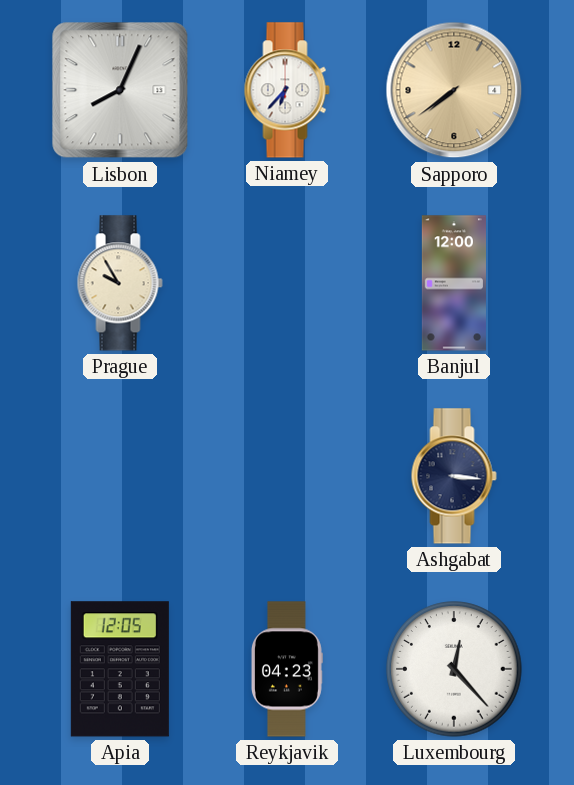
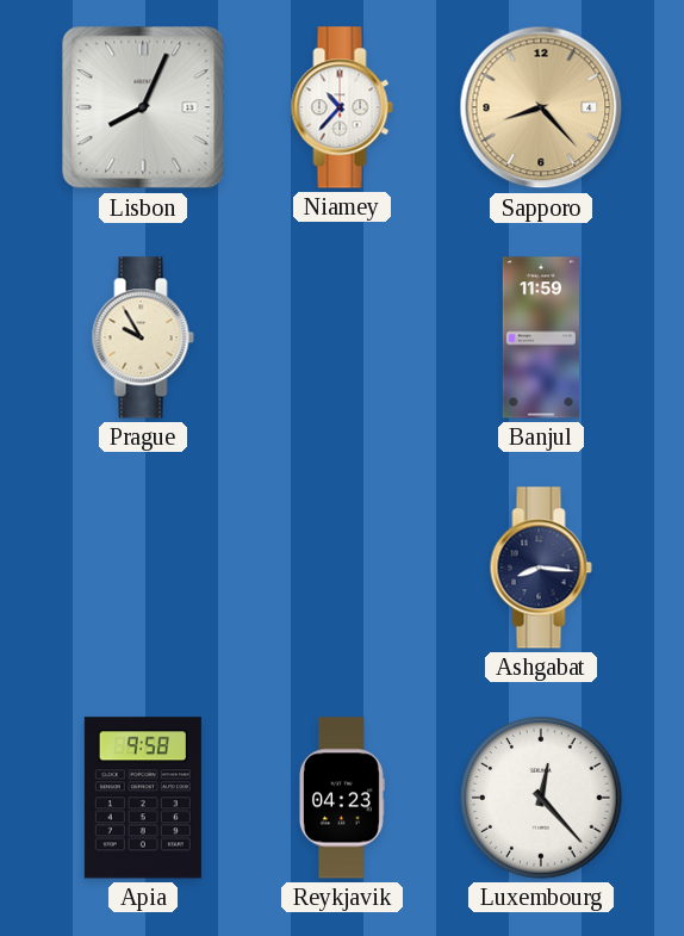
Niamey: 6:37 -> 10:37
Sapporo: 7:39 -> 8:23
Banjul: 12:00 -> 11:59
Ashgabat: 3:16 -> 8:16
Apia: 12:05 -> 9:58
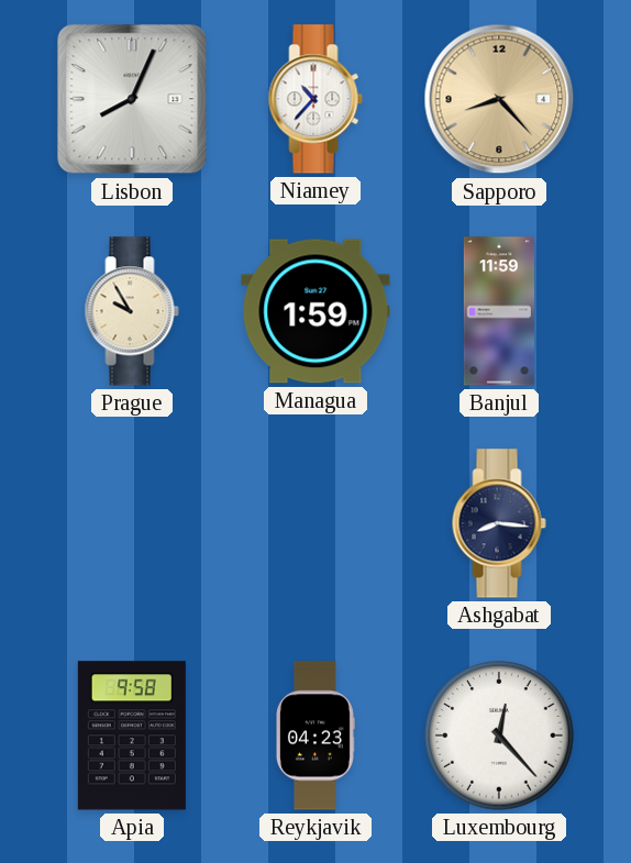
Managua: none -> 1:59
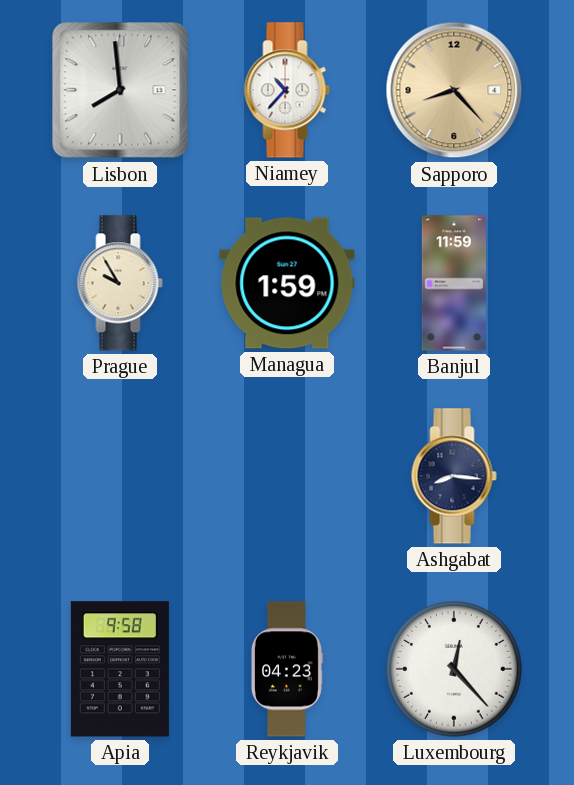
Lisbon: 8:04 -> 7:59
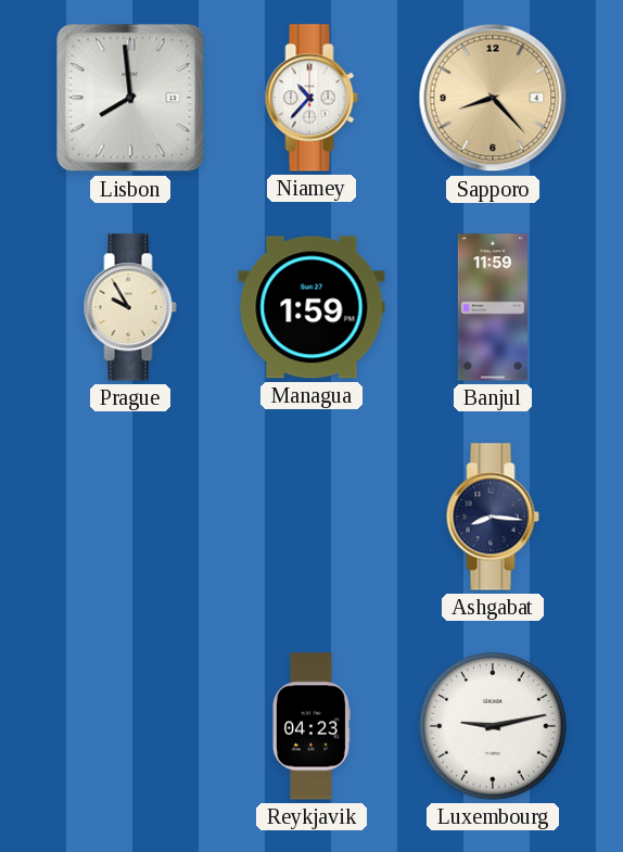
Apia: 9:58 -> none
Luxembourg: 12:23 -> 9:13
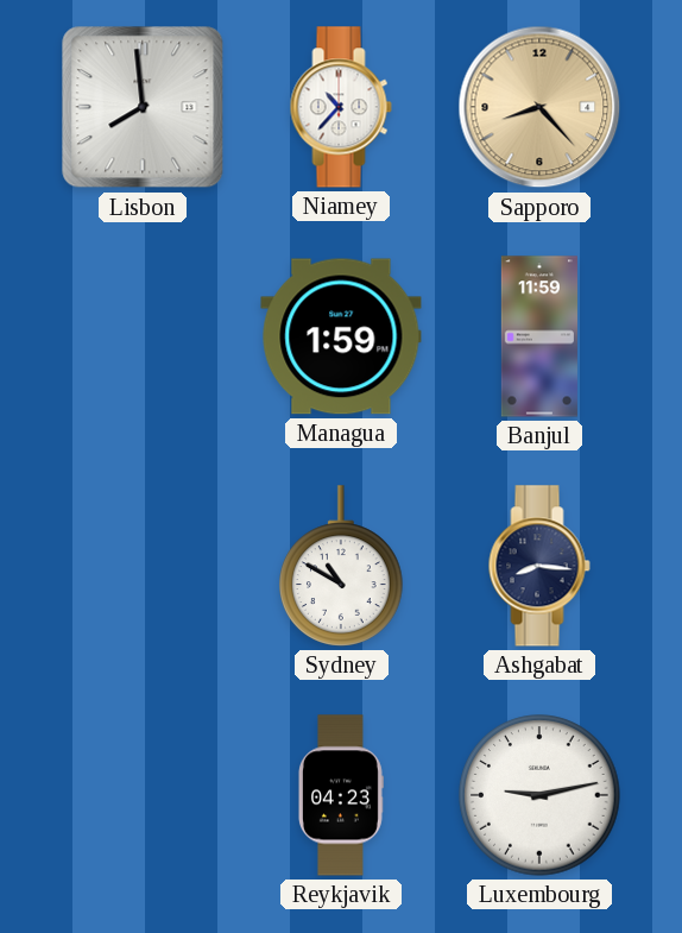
Prague: 9:55 -> none
Sydney: none -> 10:50
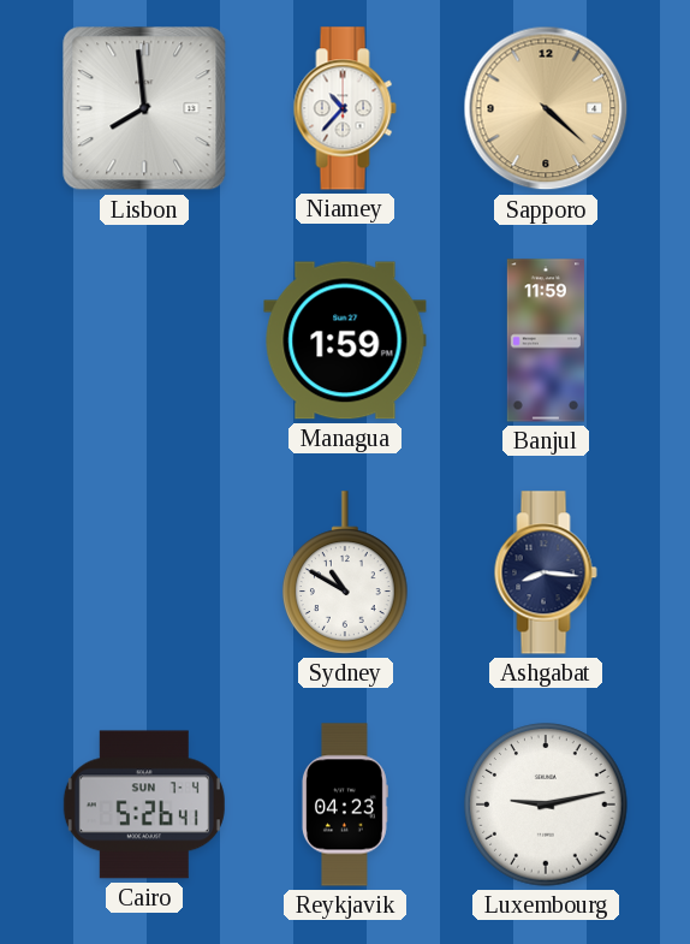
Sapporo: 8:23 -> 4:22
Cairo: none -> 5:26
